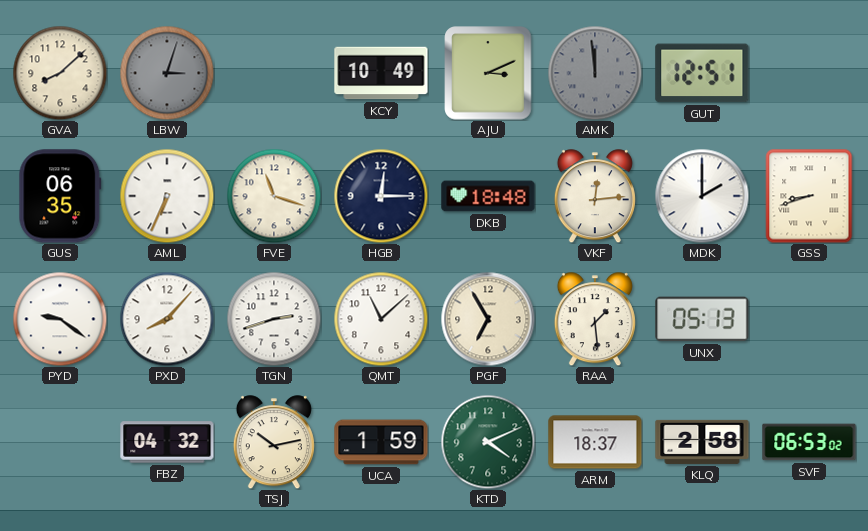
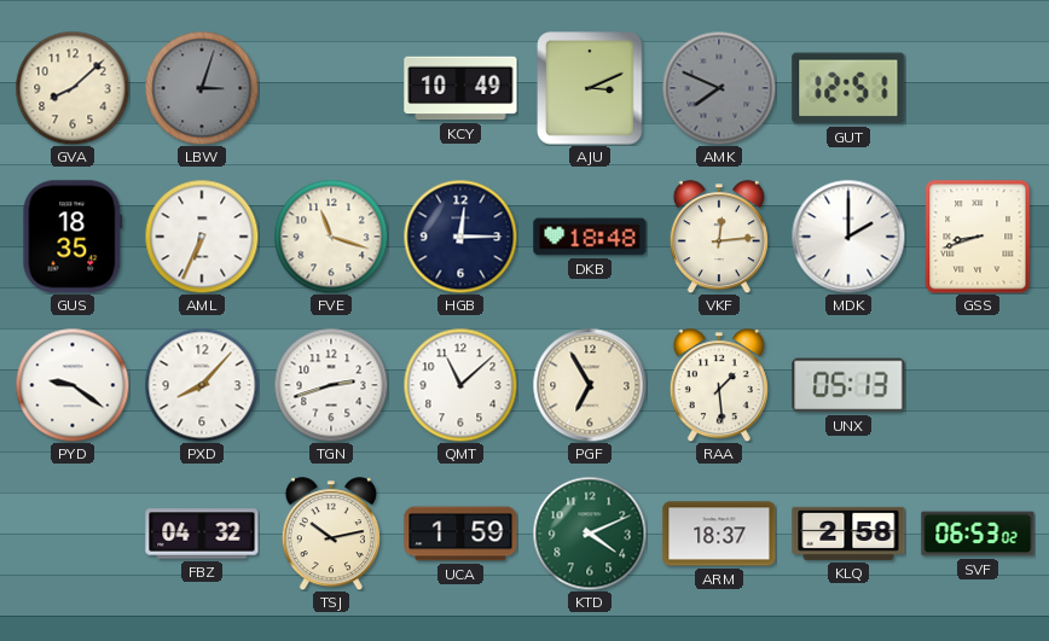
AMK: 11:59 -> 7:49
GUS: 06:35 -> 18:35
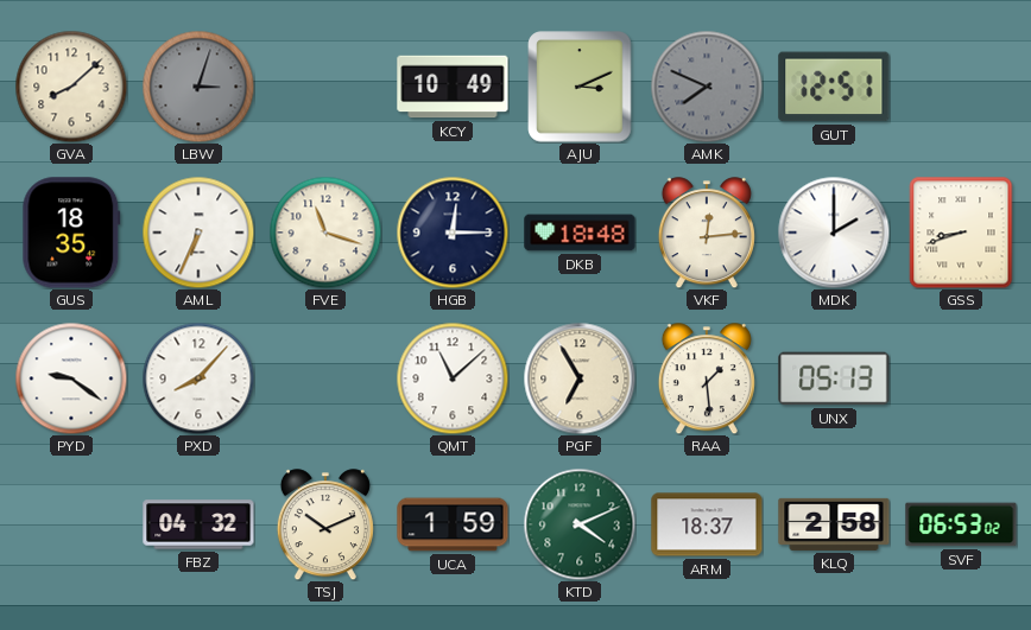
TGN: 2:42 -> none
TSJ: 10:13 -> 10:11
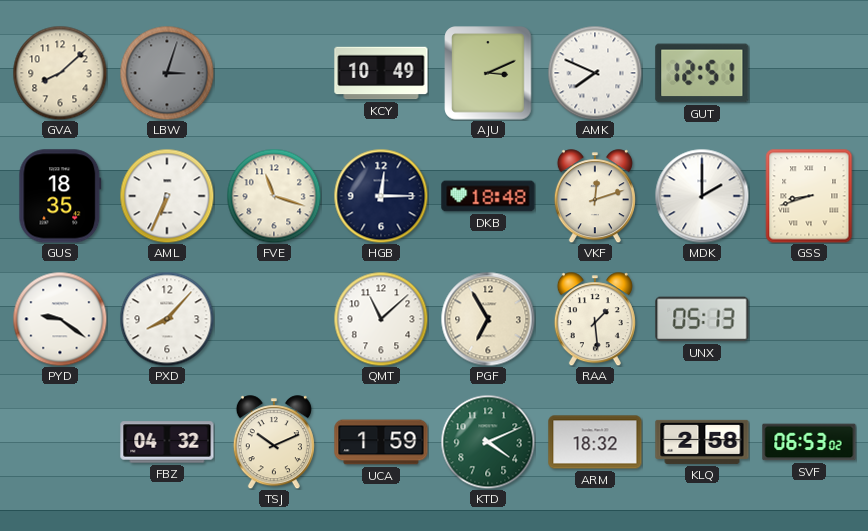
AMK dial: grey -> white
VKF: 12:14 -> 12:12
ARM: 18:37 -> 18:32
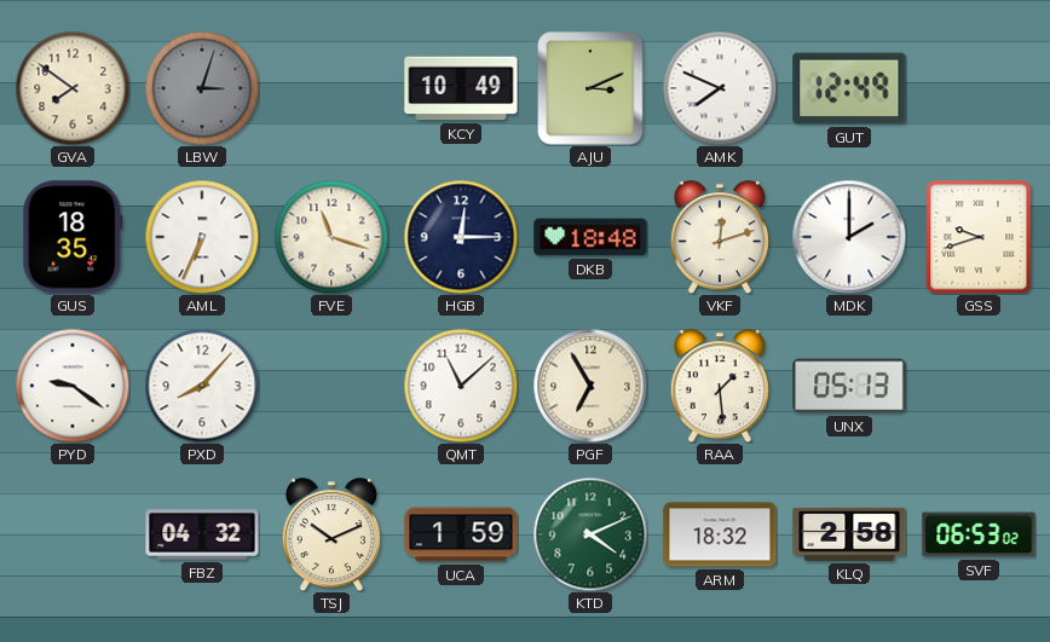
GVA: 8:08 -> 7:51
GUT: 12:51 -> 12:49
GSS: 8:42 -> 9:42
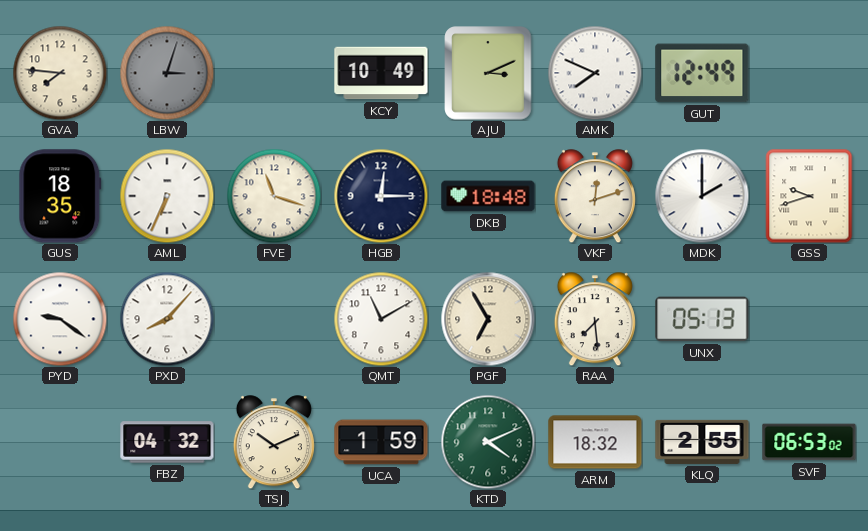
GVA: 7:51 -> 7:46
QMT: 11:08 -> 11:10
RAA: 1:29 -> 7:29
KLQ: 2:58 -> 2:55
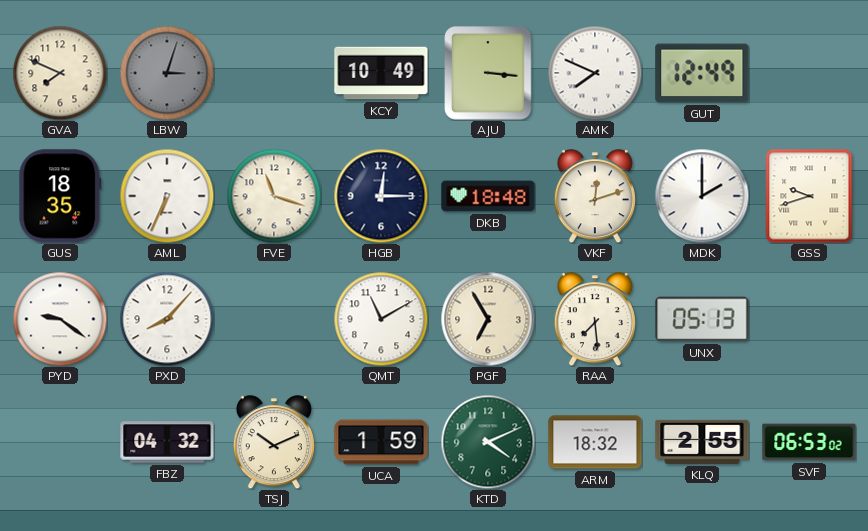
GVA: 7:46 -> 7:49
AJU: 3:11 -> 3:16
